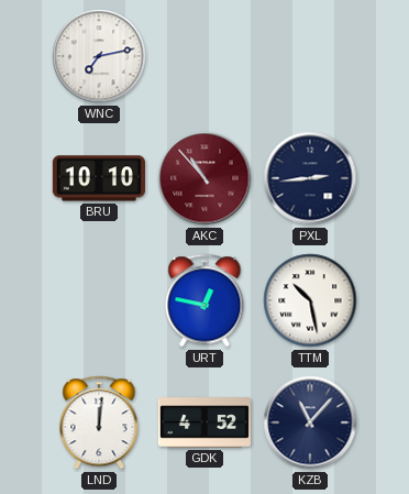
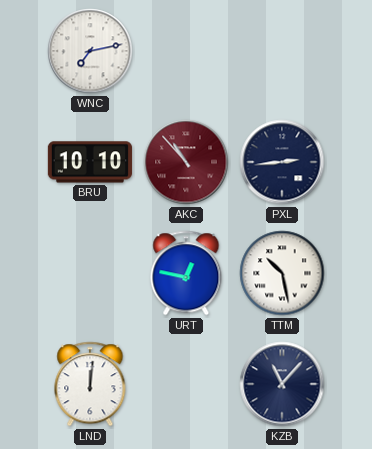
GDK: 4:52 -> none
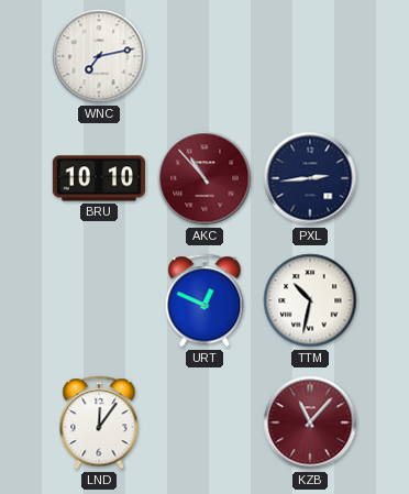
URT: 12:47 -> 12:49
TTM: 10:28 -> 10:32
LND: 12:01 -> 12:06
KZB dial: navy -> burgundy
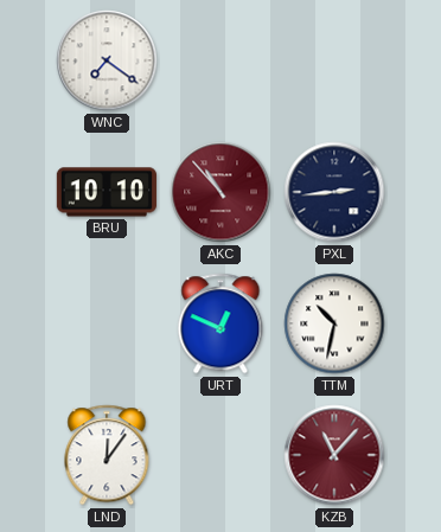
WNC: 7:13 -> 7:21
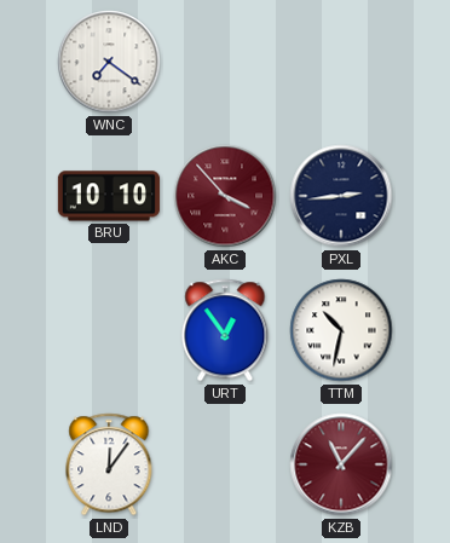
AKC: 10:53 -> 3:53
URT: 12:49 -> 12:54
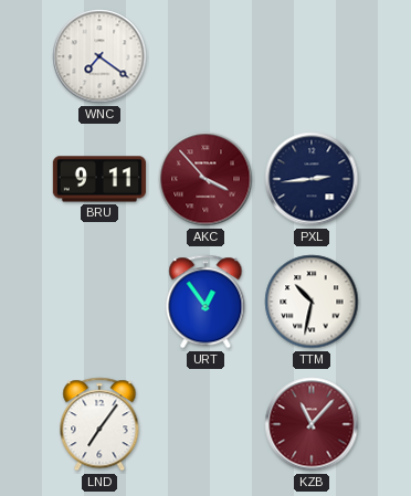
BRU: 10:10 -> 9:11
LND: 12:06 -> 7:06
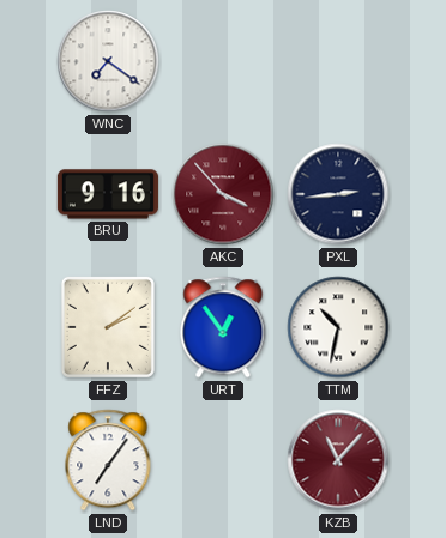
BRU: 9:11 -> 9:16
FFZ: none -> 2:09
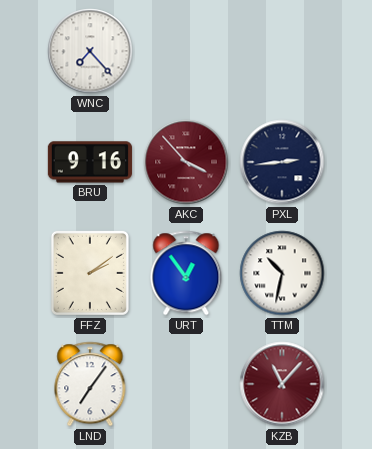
WNC: 7:21 -> 7:23
